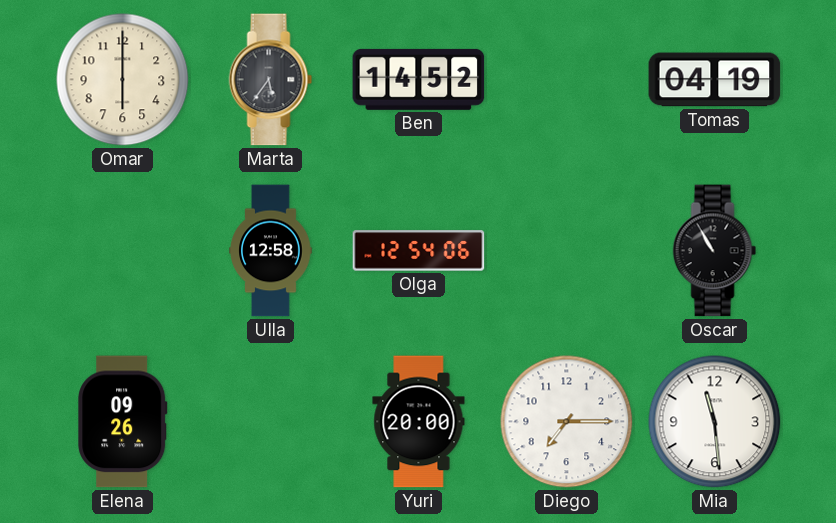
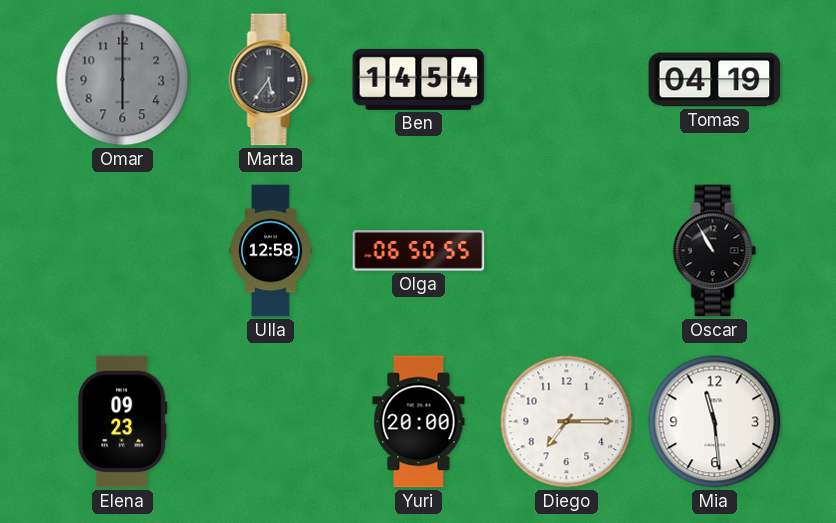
Omar dial: cream -> grey
Ben: 14:52 -> 14:54
Olga: 12:54 -> 06:50
Elena: 09:26 -> 09:23
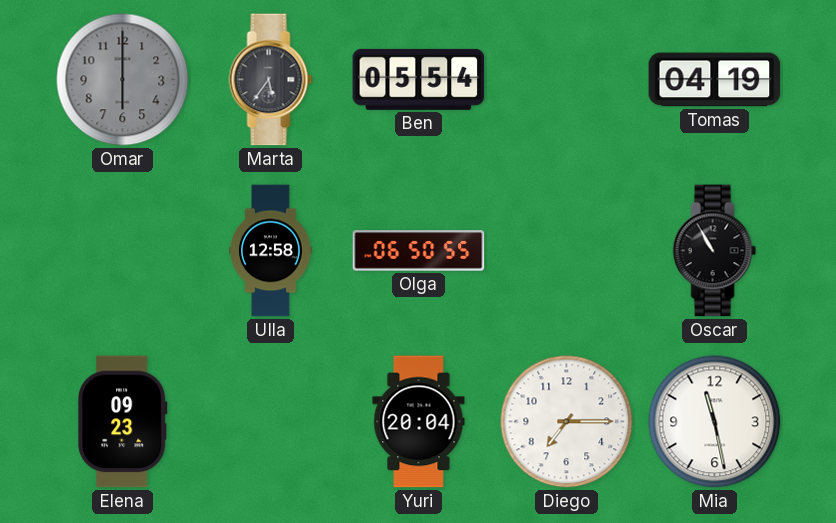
Ben: 14:54 -> 05:54
Yuri: 20:00 -> 20:04
Mia: 11:29 -> 11:28
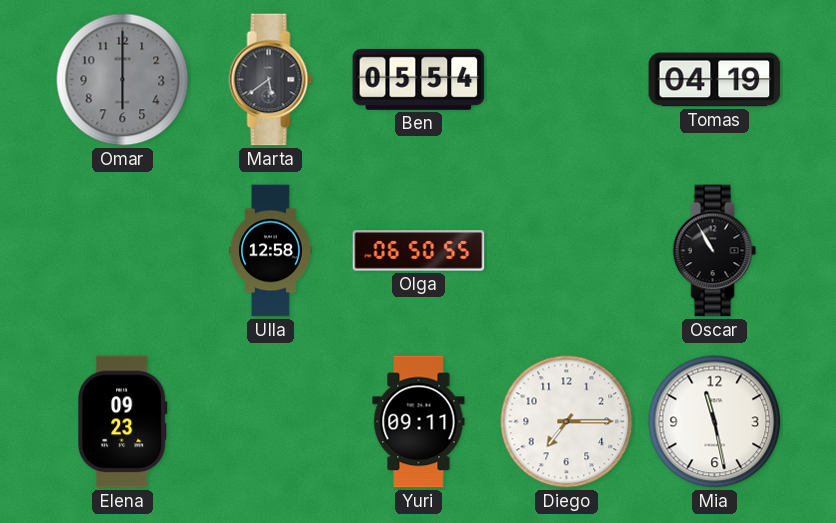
Marta: 5:36 -> 5:39
Yuri: 20:04 -> 09:11
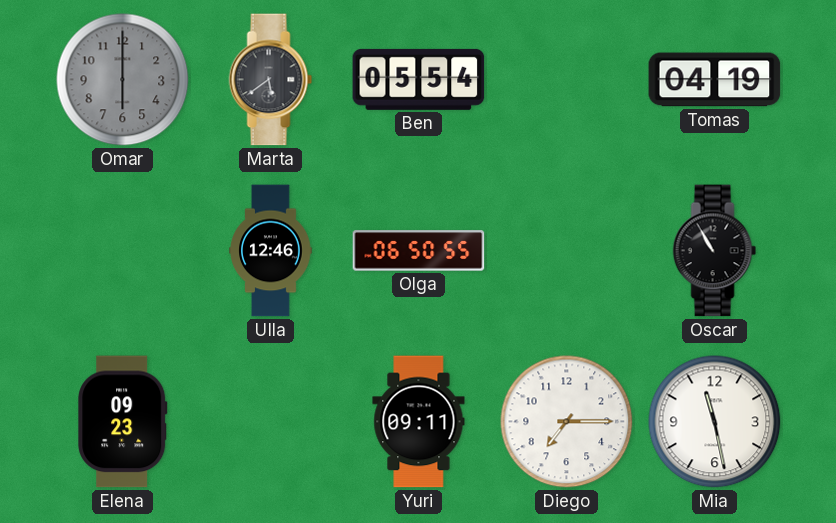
Ulla: 12:58 -> 12:46
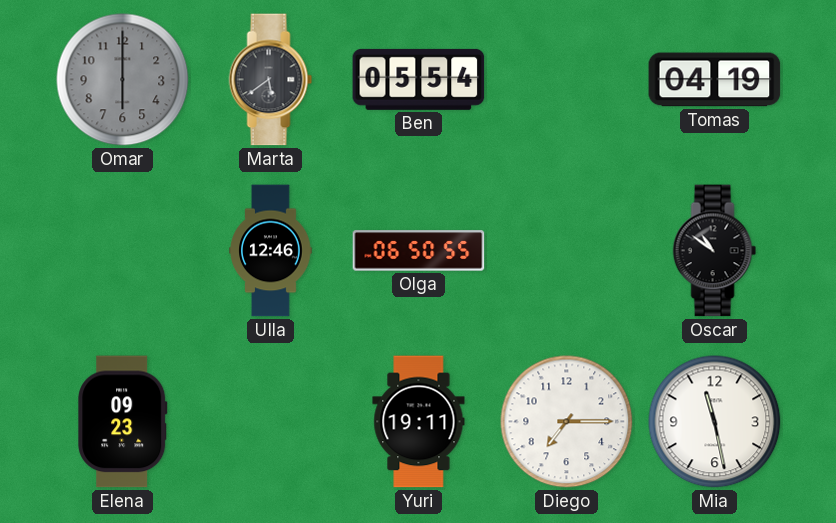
Oscar: 10:55 -> 10:51
Yuri: 09:11 -> 19:11
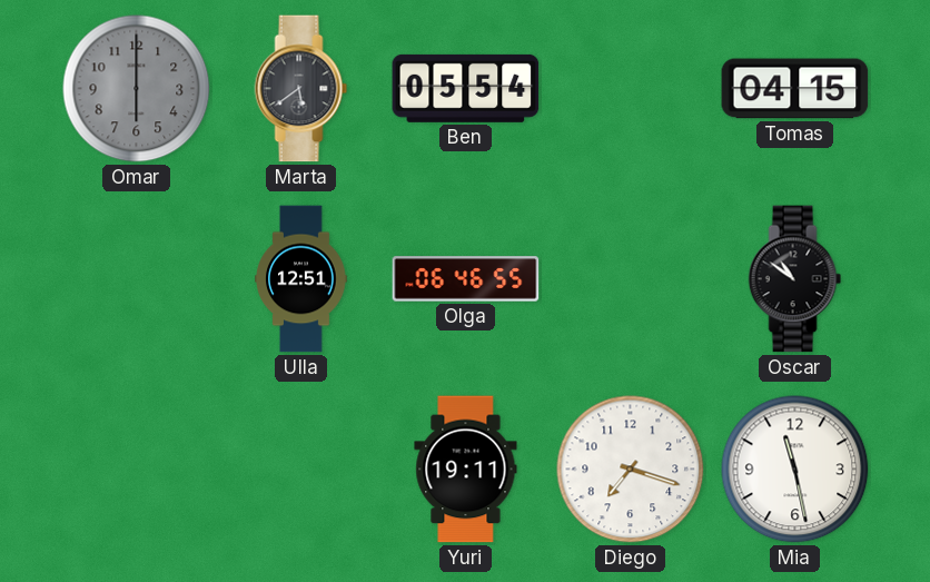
Tomas: 04:19 -> 04:15
Ulla: 12:46 -> 12:51
Olga: 06:50 -> 06:46
Elena: 09:23 -> none
Diego: 7:15 -> 7:18
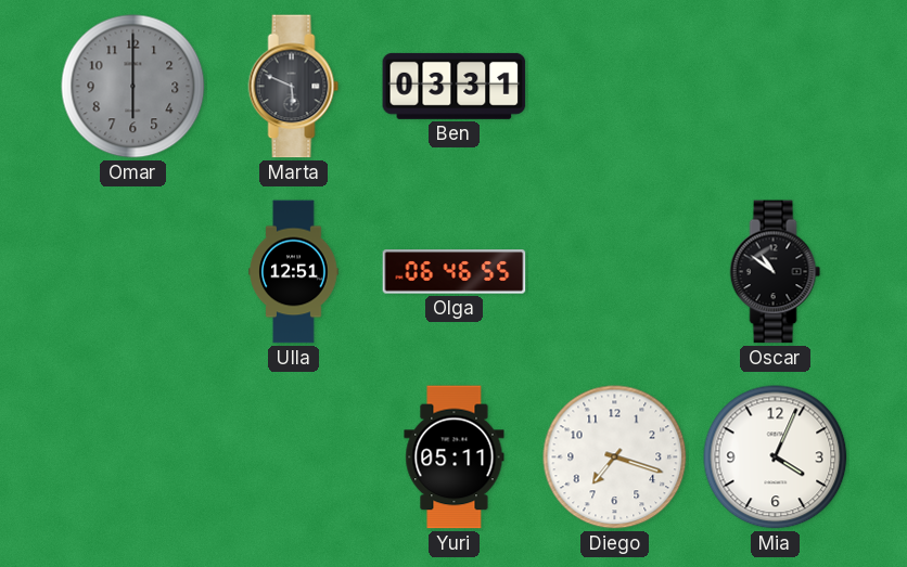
Marta: 5:39 -> 5:49
Ben: 05:54 -> 03:31
Tomas: 04:15 -> none
Yuri: 19:11 -> 05:11
Mia: 11:28 -> 4:04
